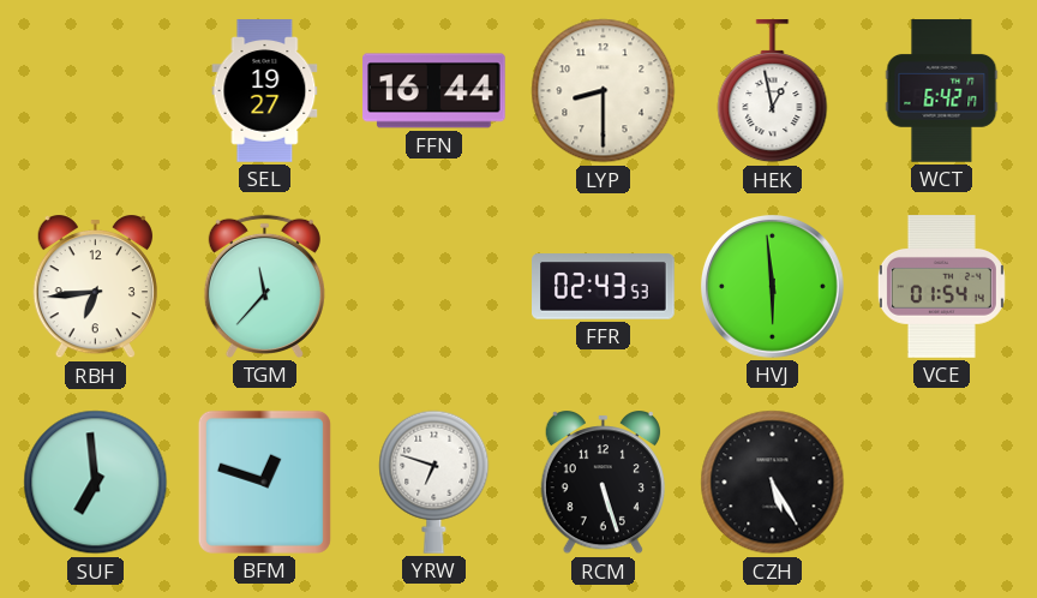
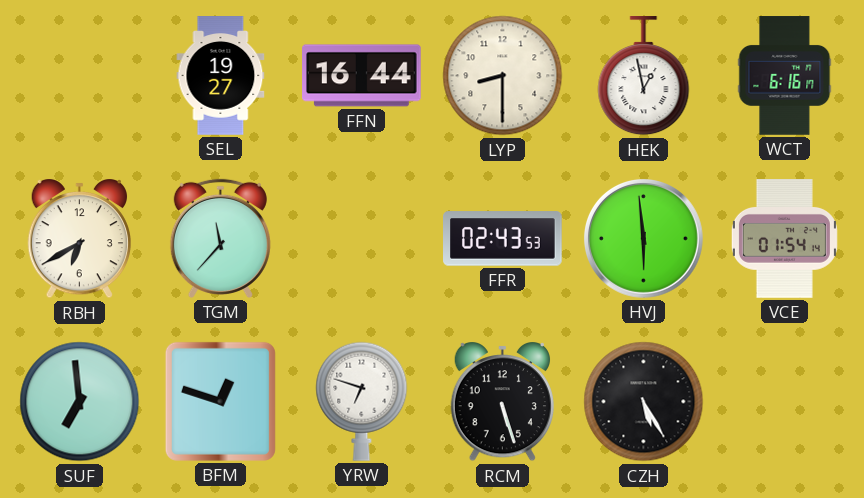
WCT: 6:42 -> 6:16
RBH: 6:44 -> 6:40
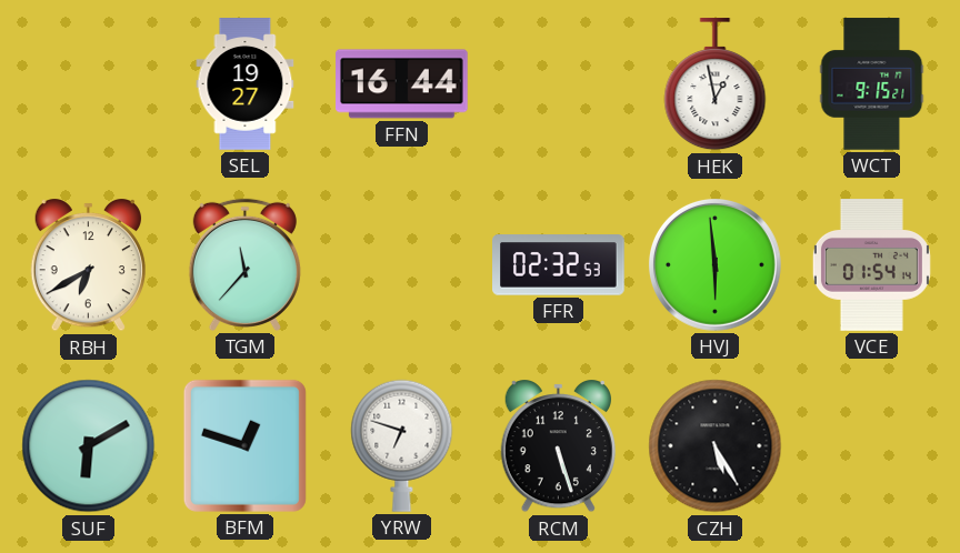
LYP: 8:30 -> none
WCT: 6:16 -> 9:15
FFR: 02:43 -> 02:32
SUF: 6:59 -> 6:10
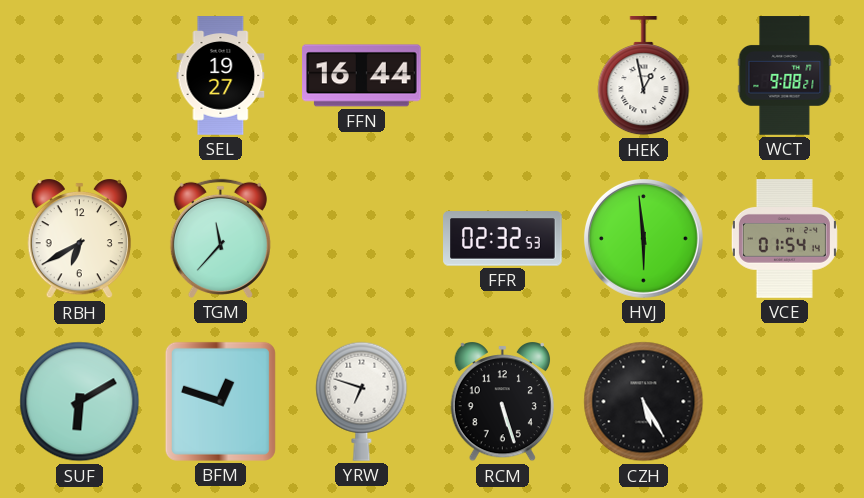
WCT: 9:15 -> 9:08
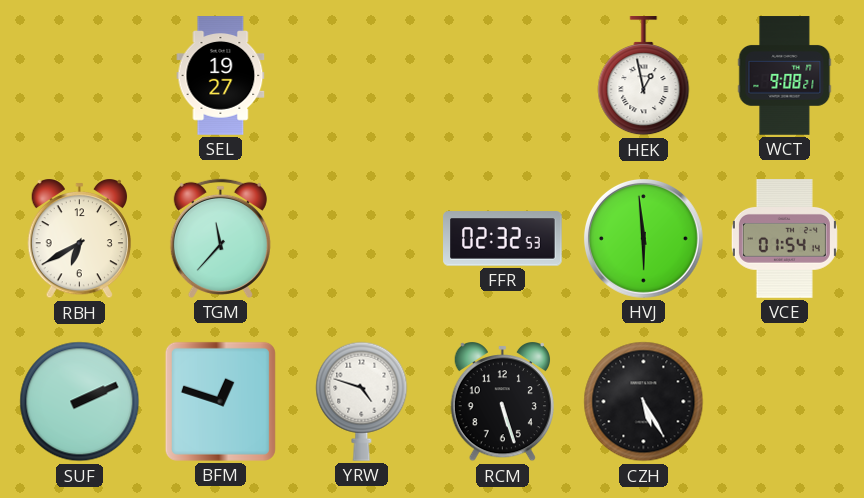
FFN: 16:44 -> none
SUF: 6:10 -> 2:11
YRW: 6:48 -> 4:48
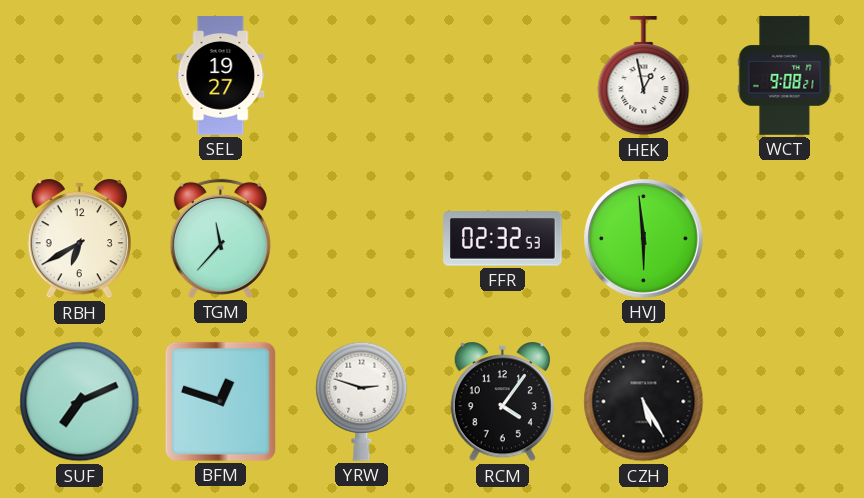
VCE: 01:54 -> none
SUF: 2:11 -> 7:11
YRW: 4:48 -> 2:48
RCM: 5:27 -> 4:06
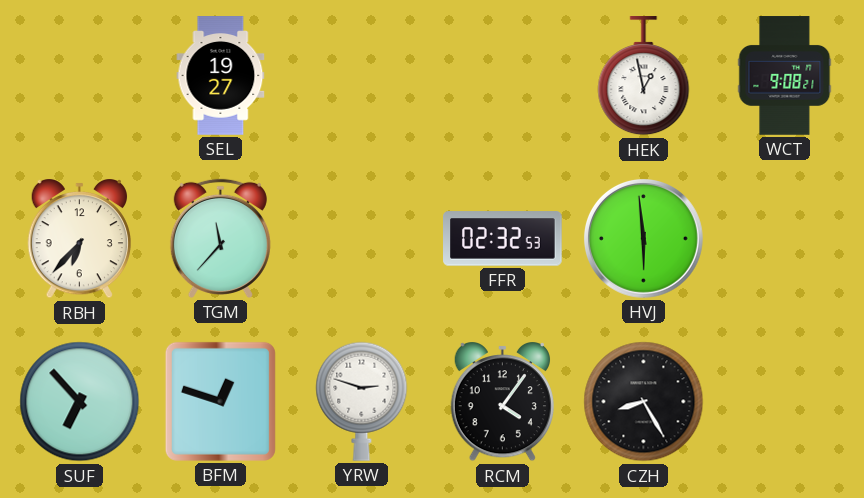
RBH: 6:40 -> 6:37
SUF: 7:11 -> 6:53
CZH: 5:25 -> 8:25
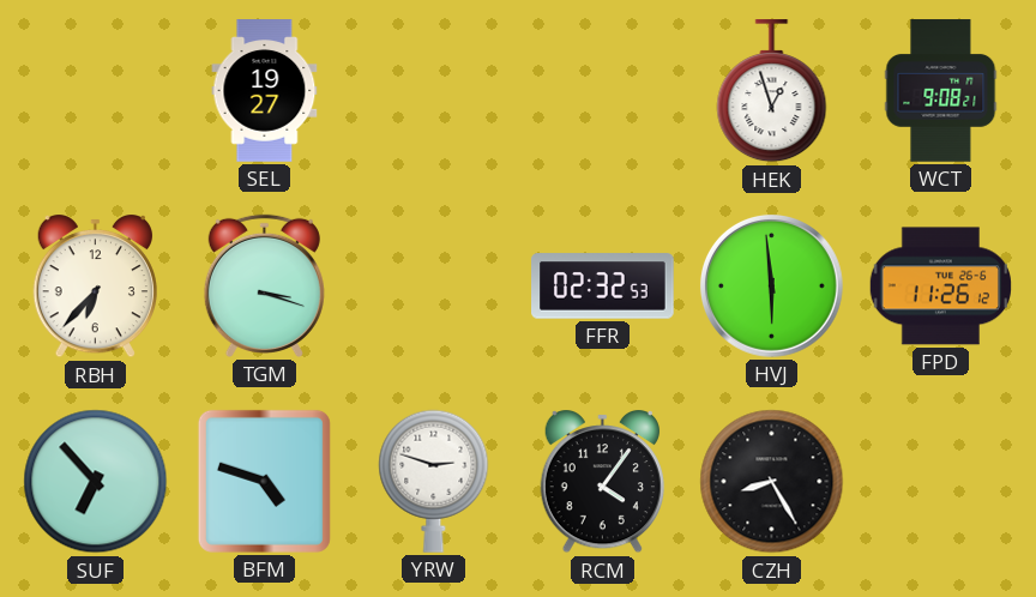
HEK: 12:58 -> 12:57
TGM: 11:37 -> 3:18
FPD: none -> 11:26
BFM: 12:48 -> 4:48
